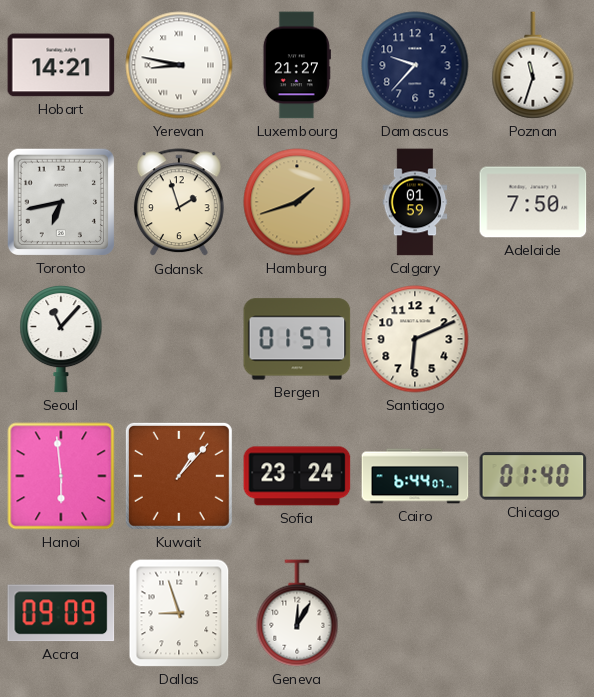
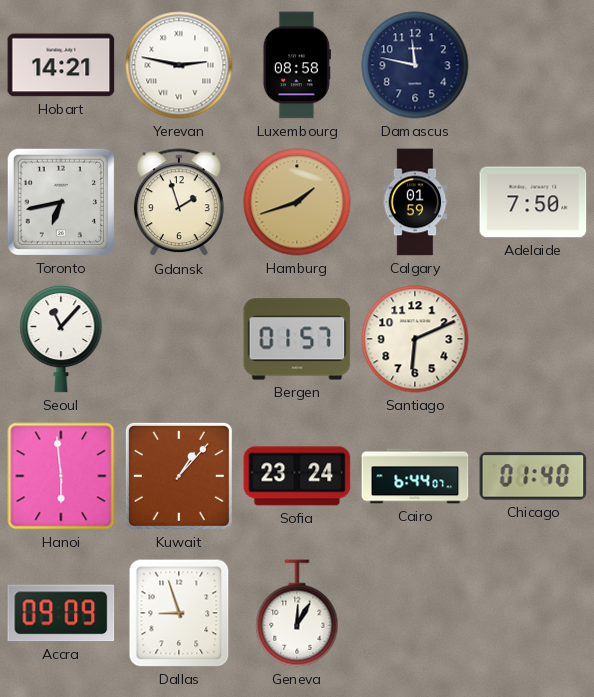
Yerevan: 8:47 -> 2:47
Luxembourg: 21:27 -> 08:58
Damascus: 9:37 -> 11:47
Poznan: 11:33 -> none
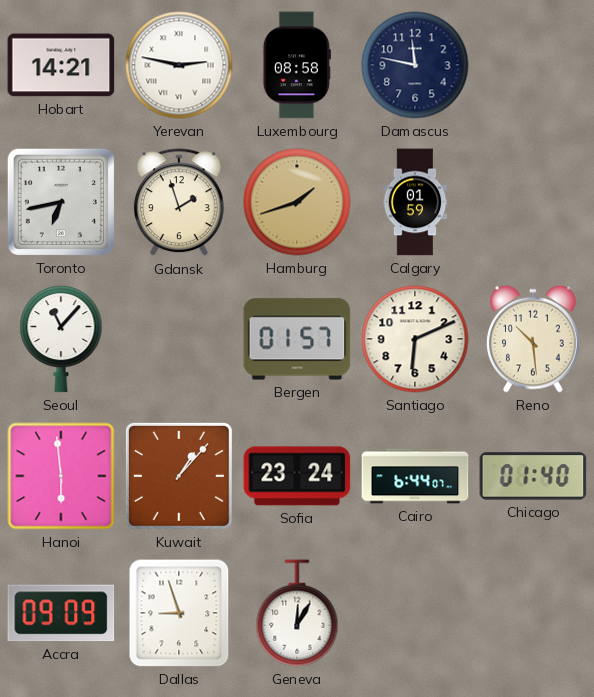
Adelaide: 7:50 -> none
Reno: none -> 10:29
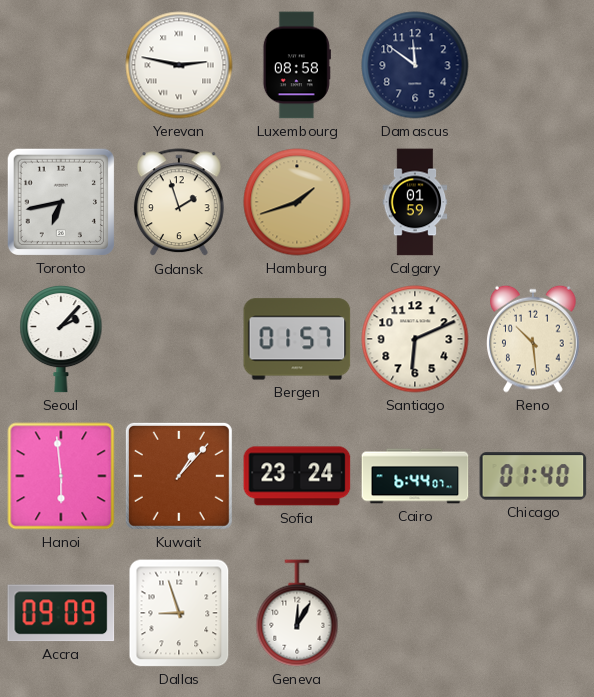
Hobart: 14:21 -> none
Damascus: 11:47 -> 11:51
Seoul: 11:07 -> 2:07
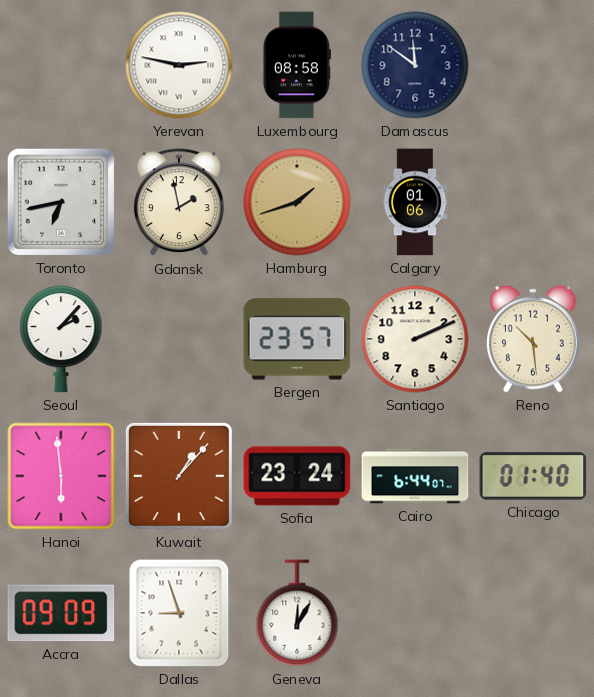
Gdansk: 1:57 -> 1:58
Calgary: 01:59 -> 01:06
Bergen: 01:57 -> 23:57
Santiago: 6:11 -> 2:11
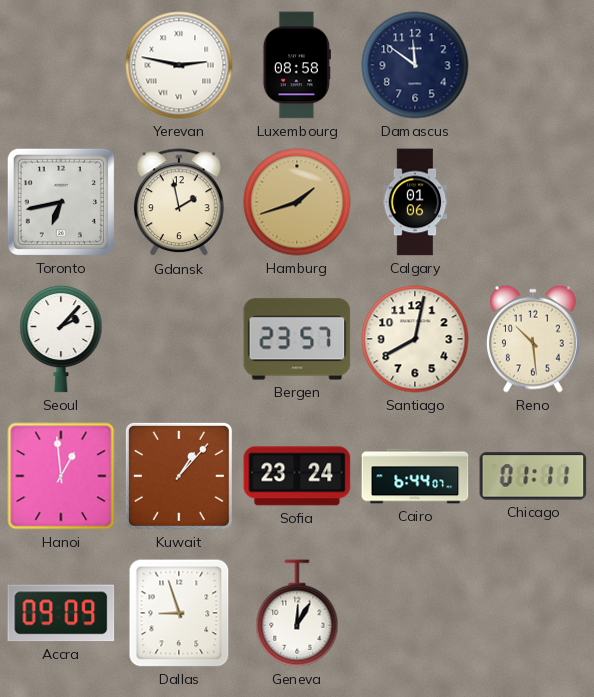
Santiago: 2:11 -> 8:02
Hanoi: 5:59 -> 12:59
Chicago: 01:40 -> 01:11
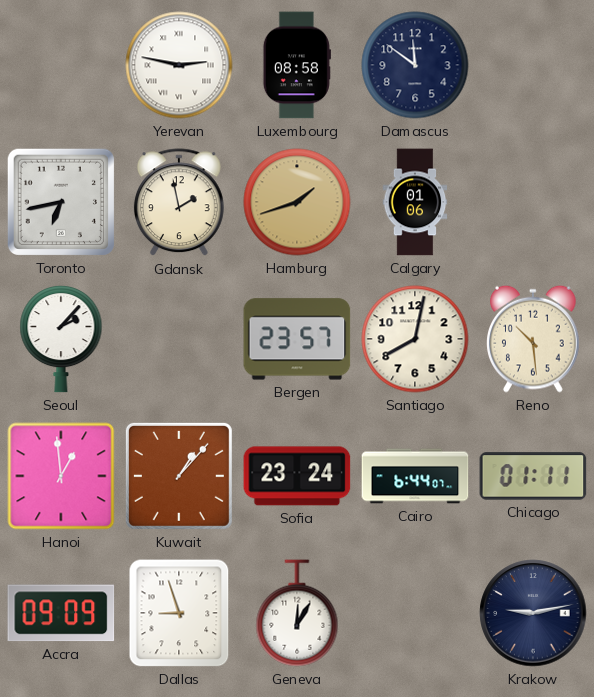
Krakow: none -> 9:13
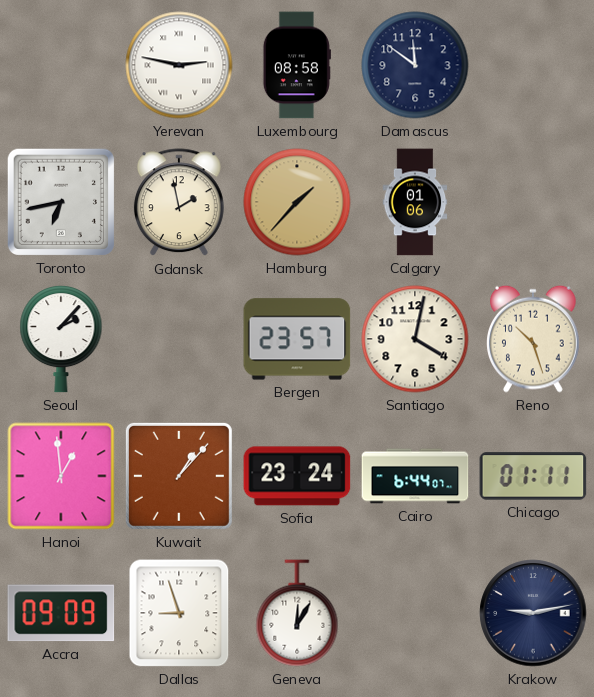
Hamburg: 1:42 -> 1:37
Santiago: 8:02 -> 4:02
Reno: 10:29 -> 10:27
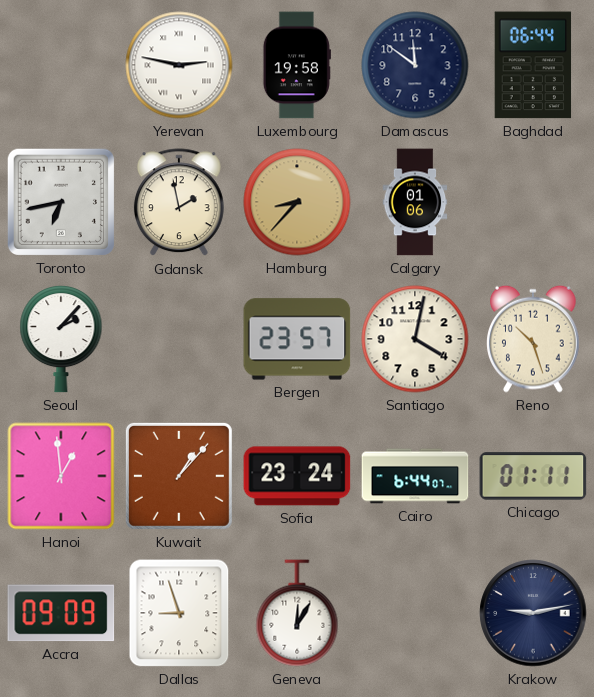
Luxembourg: 08:58 -> 19:58
Baghdad: none -> 06:44
Hamburg: 1:37 -> 8:37
